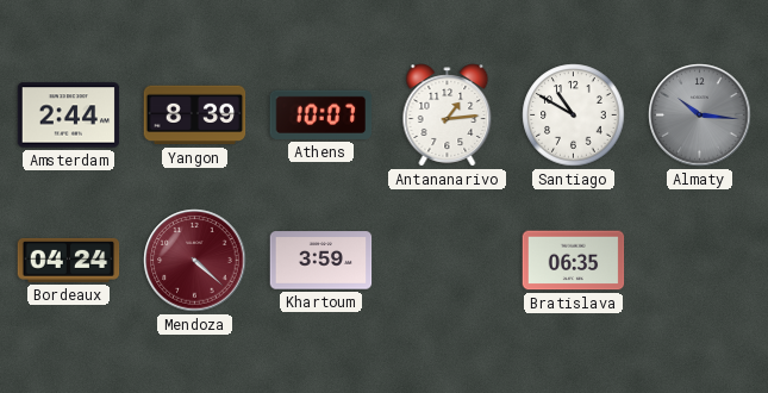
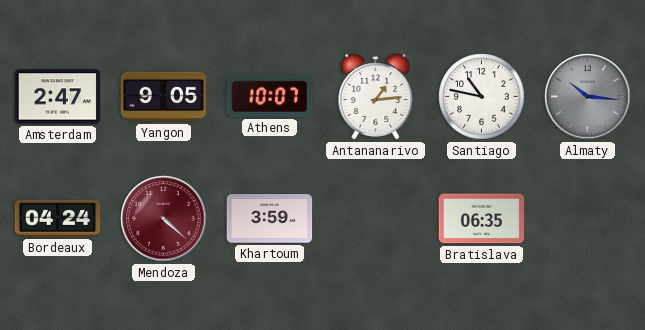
Amsterdam: 2:44 -> 2:47
Yangon: 8:39 -> 9:05
Santiago: 10:50 -> 10:47
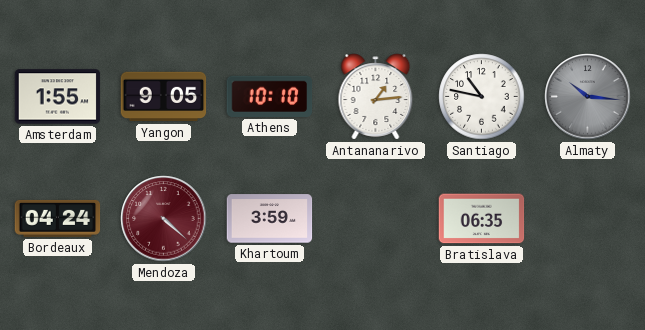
Amsterdam: 2:47 -> 1:55
Athens: 10:07 -> 10:10
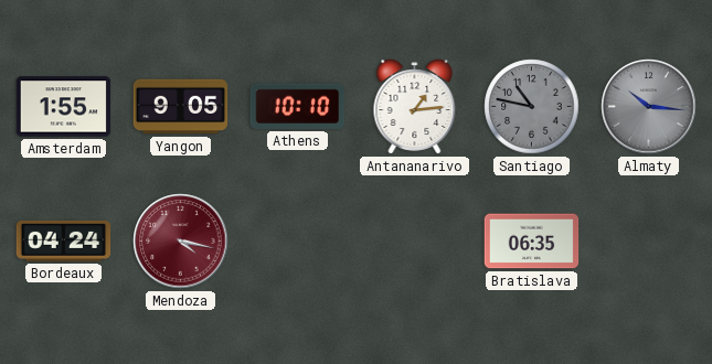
Santiago dial: white -> grey
Mendoza: 4:22 -> 4:17
Khartoum: 3:59 -> none
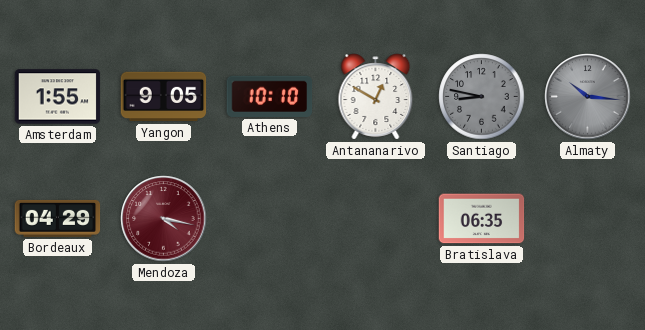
Antananarivo: 1:14 -> 12:50
Santiago: 10:47 -> 8:47
Bordeaux: 04:24 -> 04:29
